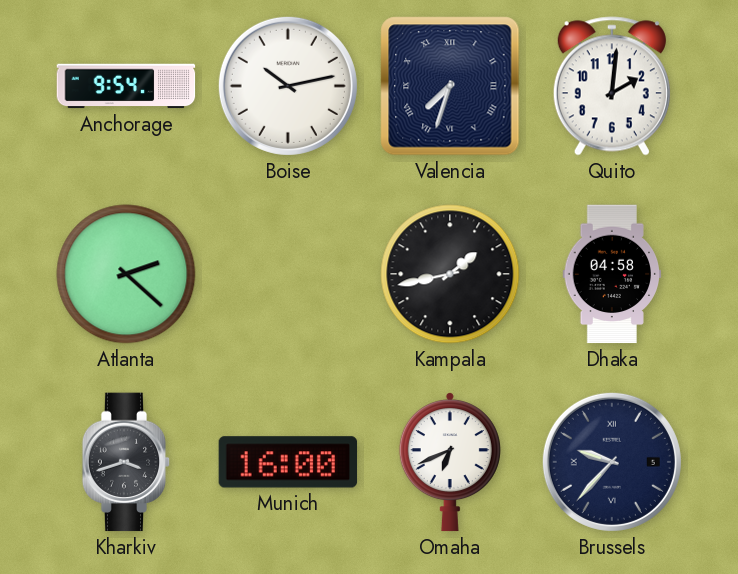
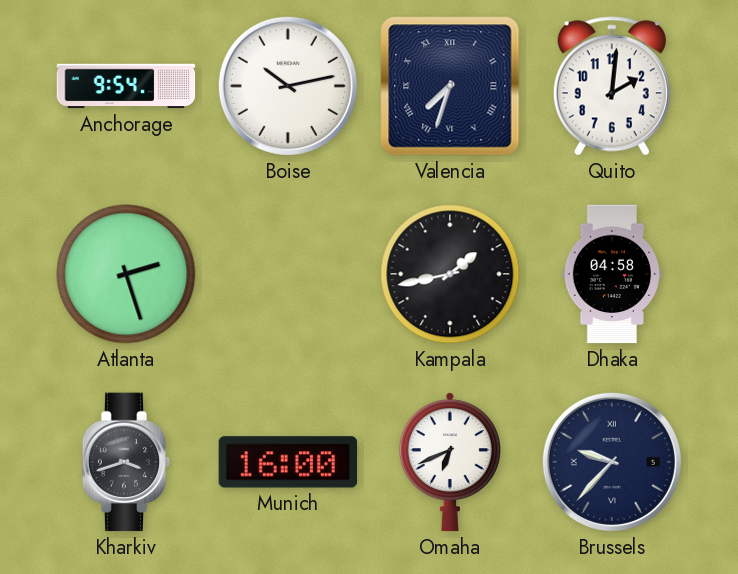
Atlanta: 2:22 -> 2:27
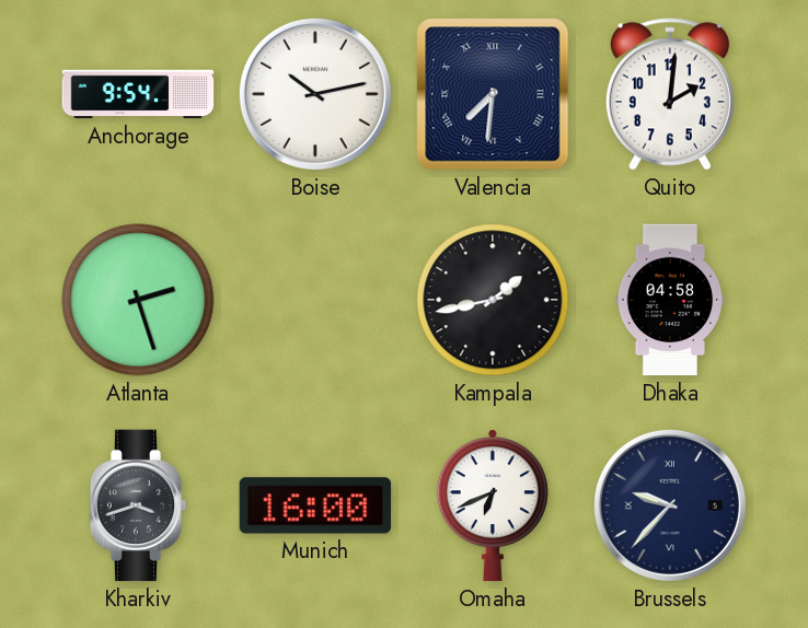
Valencia: 7:33 -> 7:31
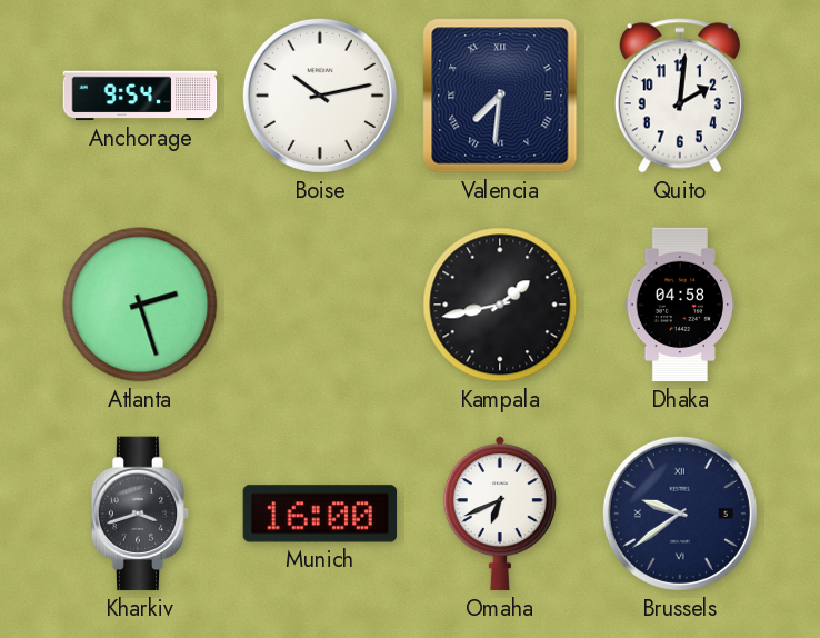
Brussels: 9:37 -> 9:39
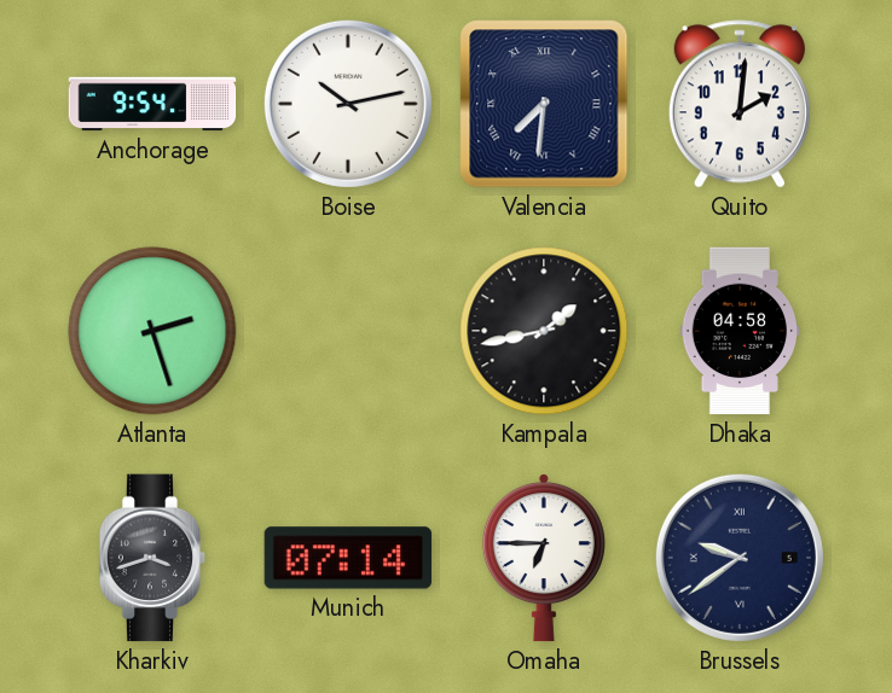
Munich: 16:00 -> 07:14
Omaha: 6:41 -> 6:45
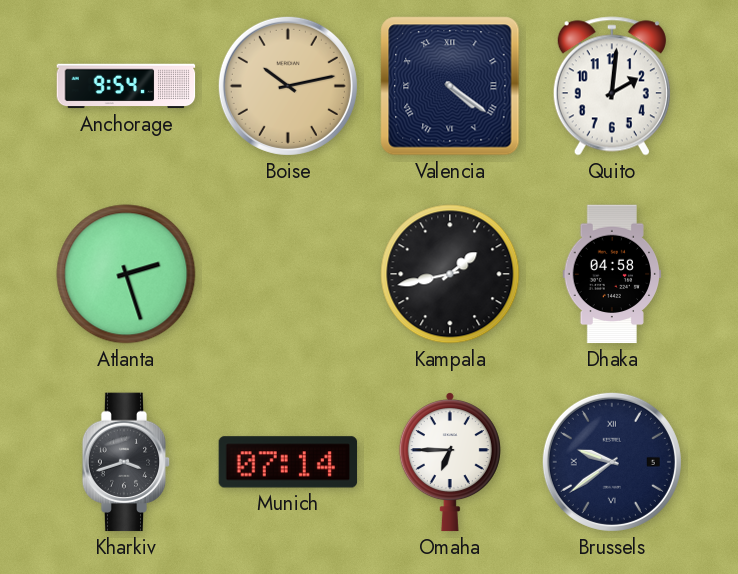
Boise dial: white -> champagne
Valencia: 7:31 -> 4:21
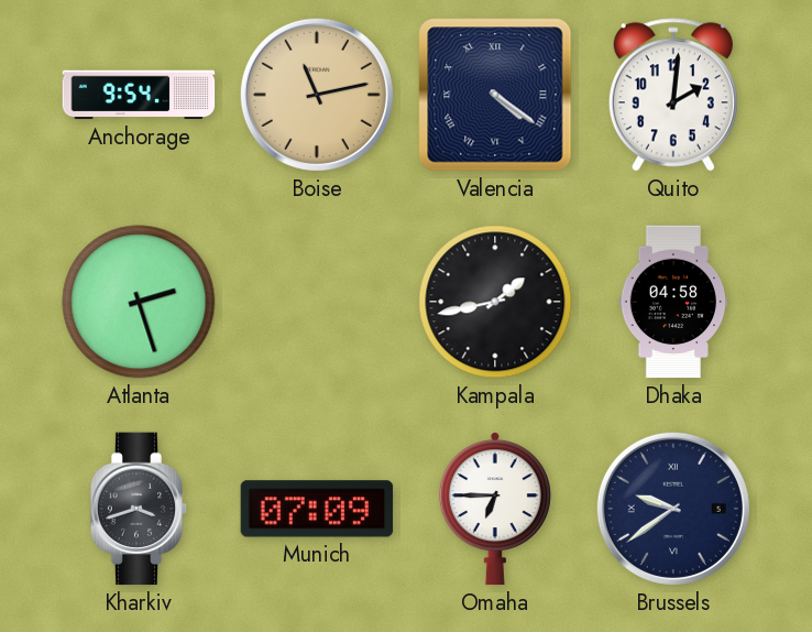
Boise: 10:13 -> 11:13
Munich: 07:14 -> 07:09
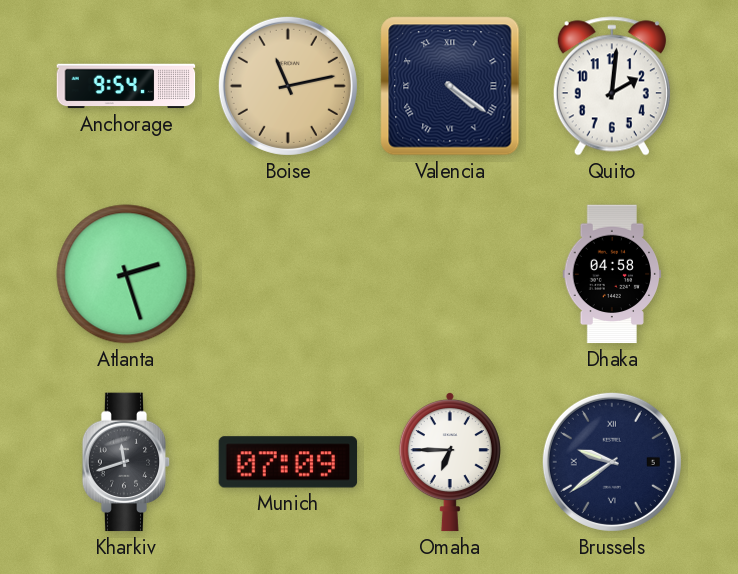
Kampala: 1:43 -> none
Kharkiv: 3:42 -> 11:42
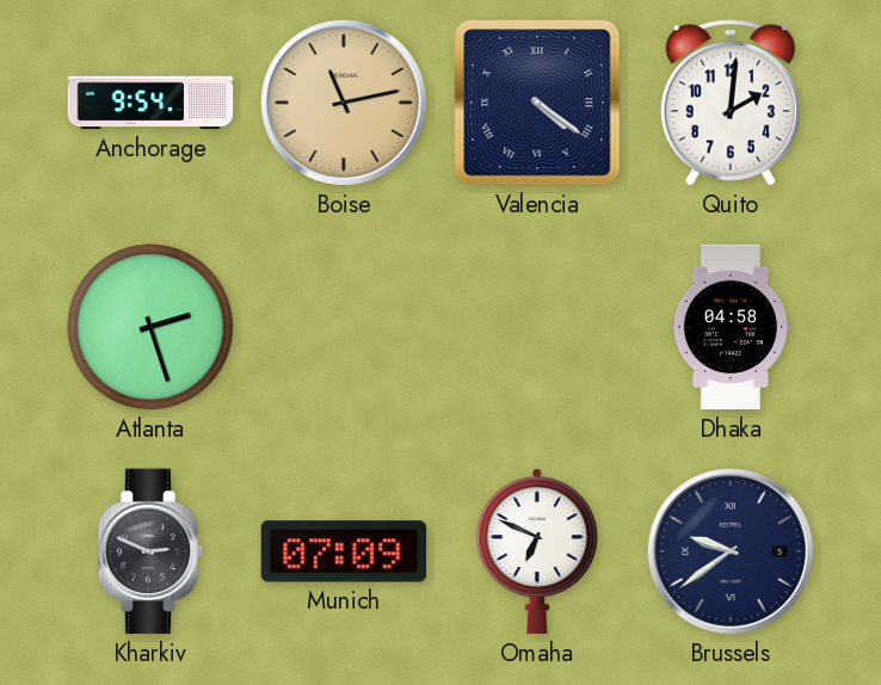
Kharkiv: 11:42 -> 2:49
Omaha: 6:45 -> 6:49
